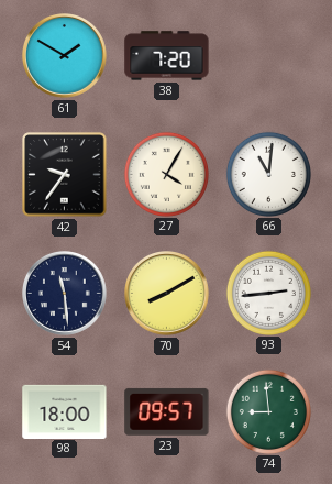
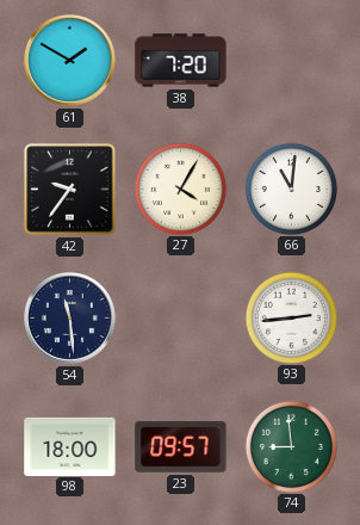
70: 8:10 -> none
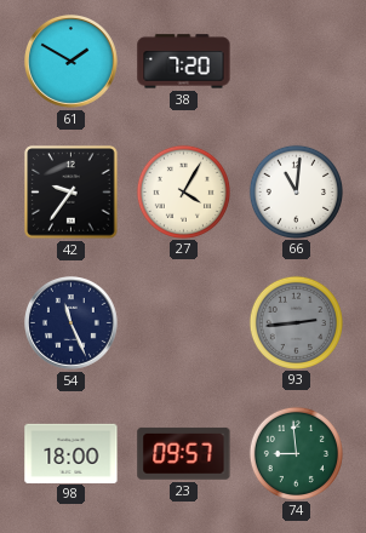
54: 11:29 -> 11:26
93 dial: white -> grey
